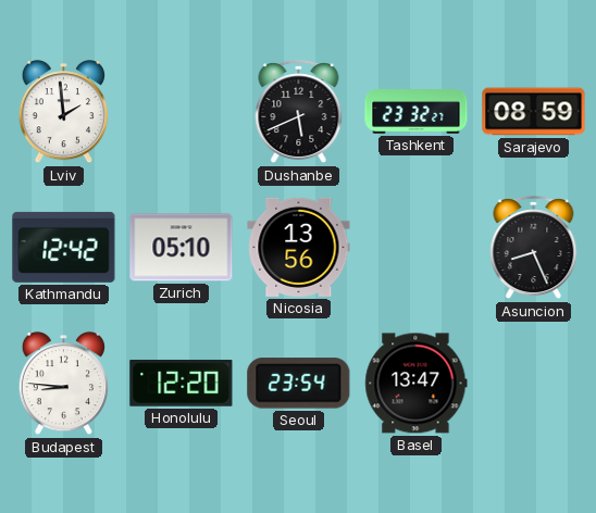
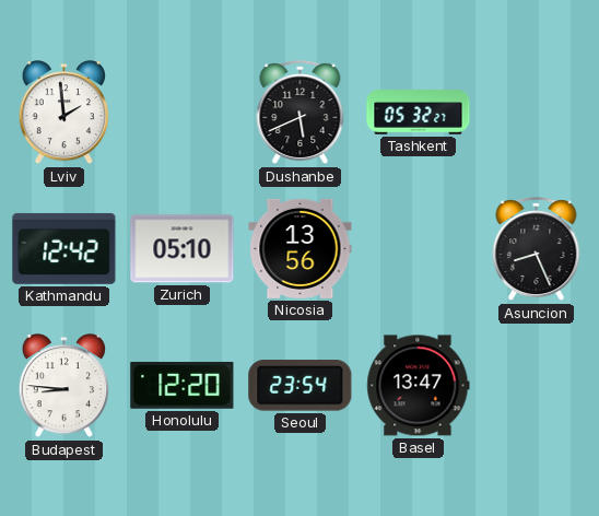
Tashkent: 23:32 -> 05:32
Sarajevo: 08:59 -> none
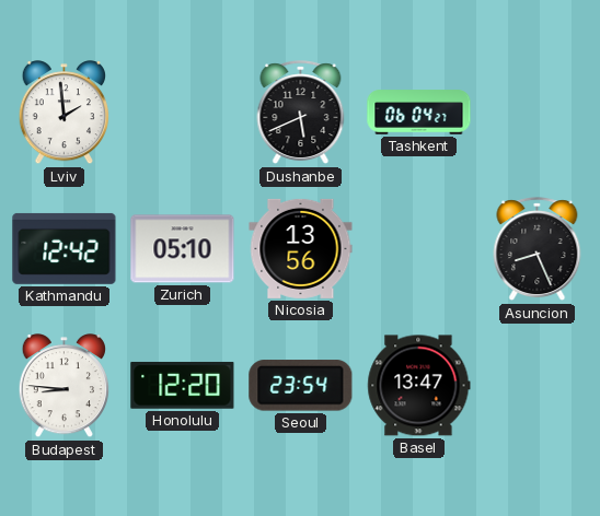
Tashkent: 05:32 -> 06:04
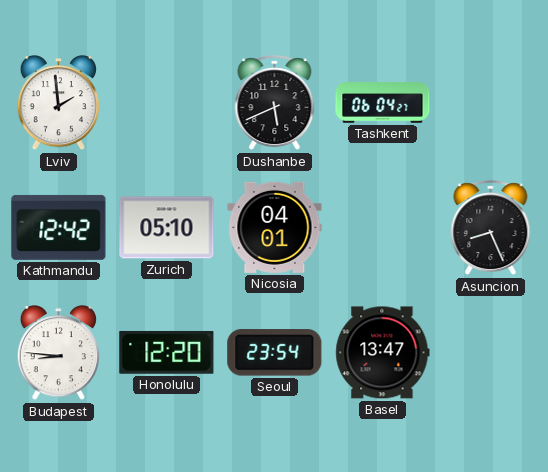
Nicosia: 13:56 -> 04:01
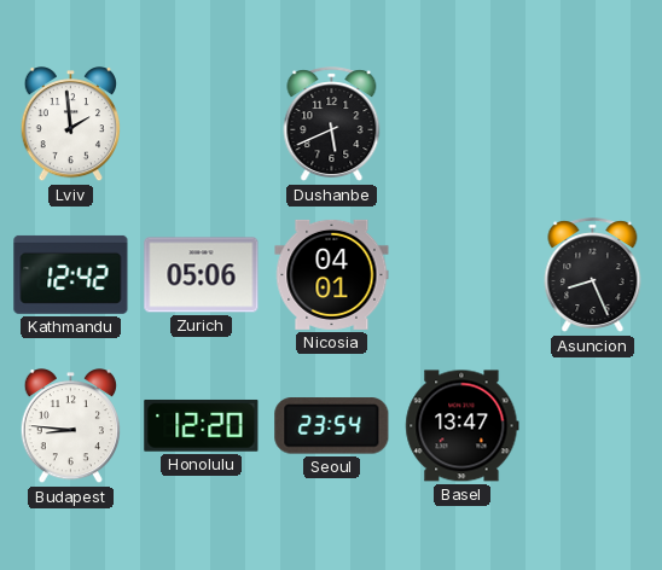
Tashkent: 06:04 -> none
Zurich: 05:10 -> 05:06
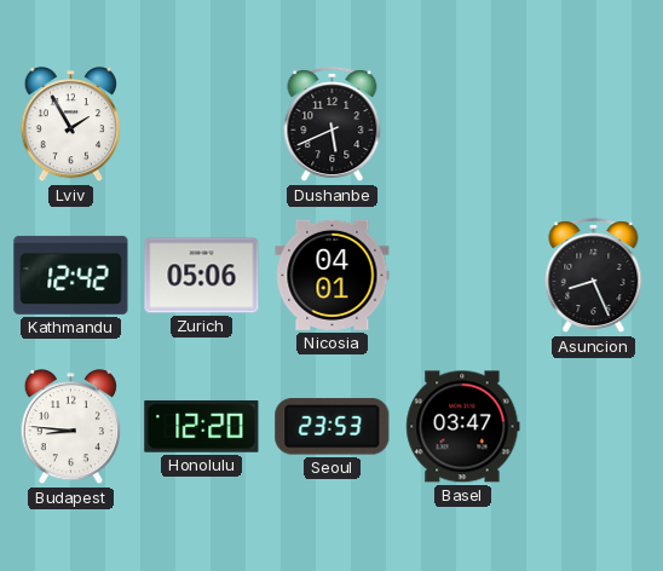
Lviv: 1:59 -> 1:55
Seoul: 23:54 -> 23:53
Basel: 13:47 -> 03:47
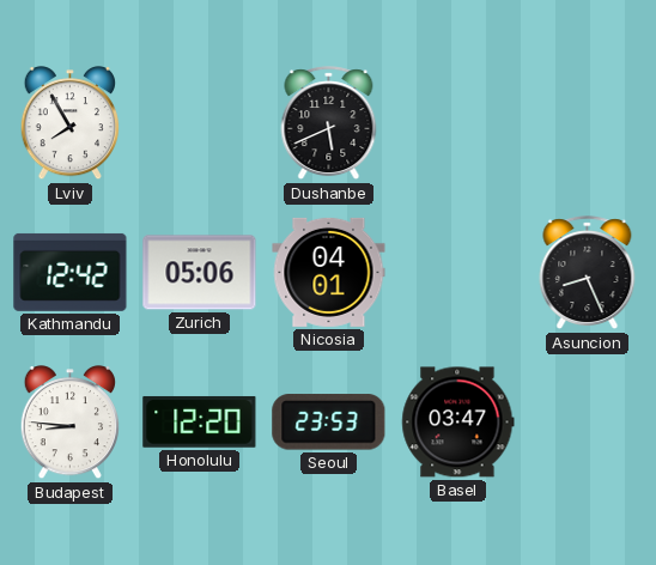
Lviv: 1:55 -> 7:55
